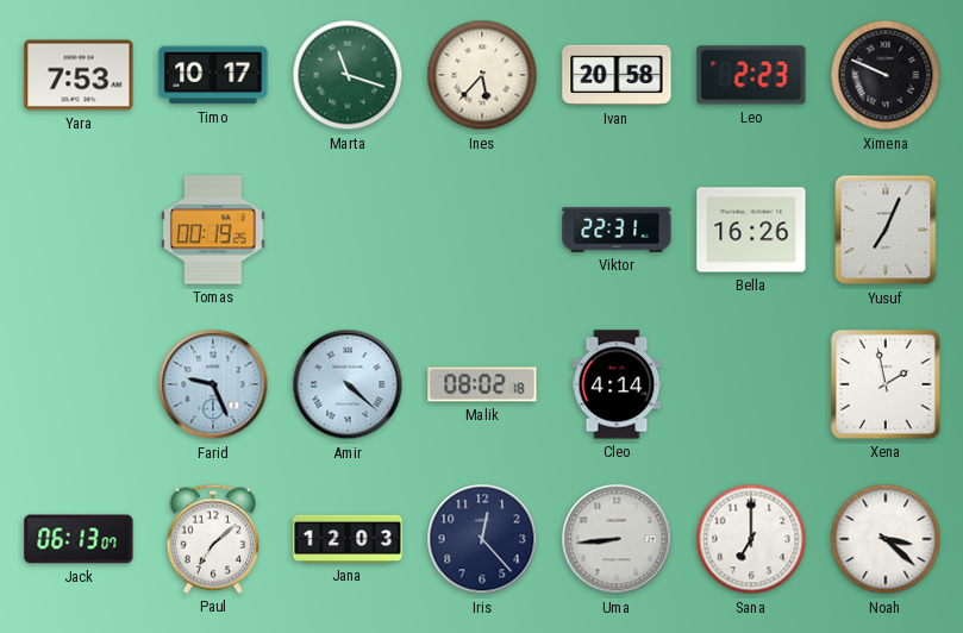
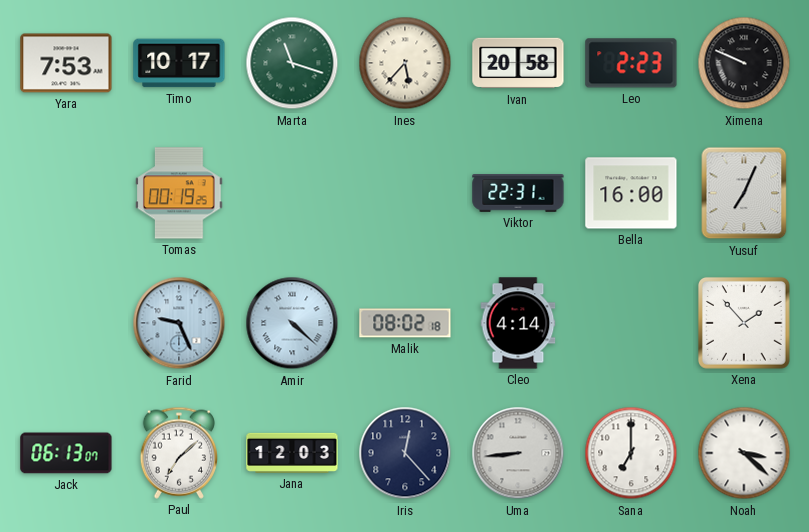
Bella: 16:26 -> 16:00
Xena: 1:58 -> 1:53
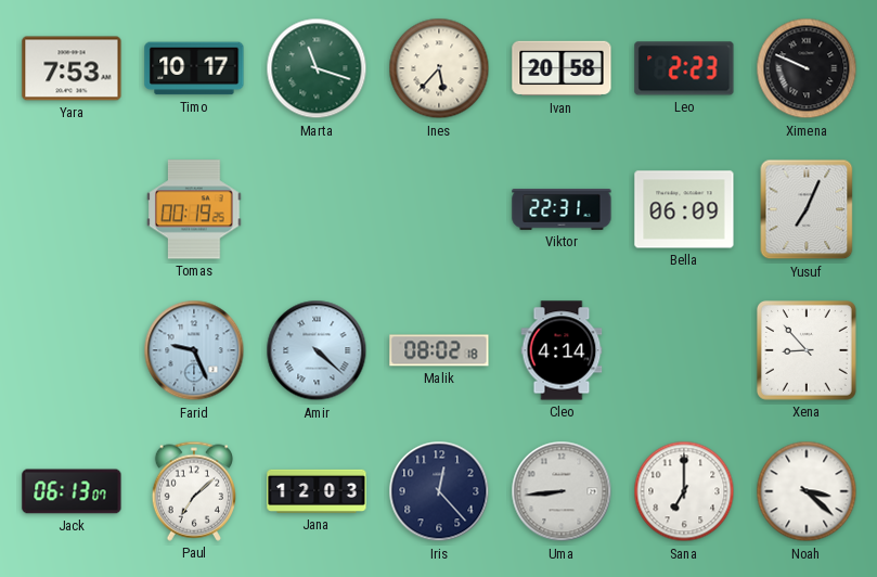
Bella: 16:00 -> 06:09
Xena: 1:53 -> 8:53
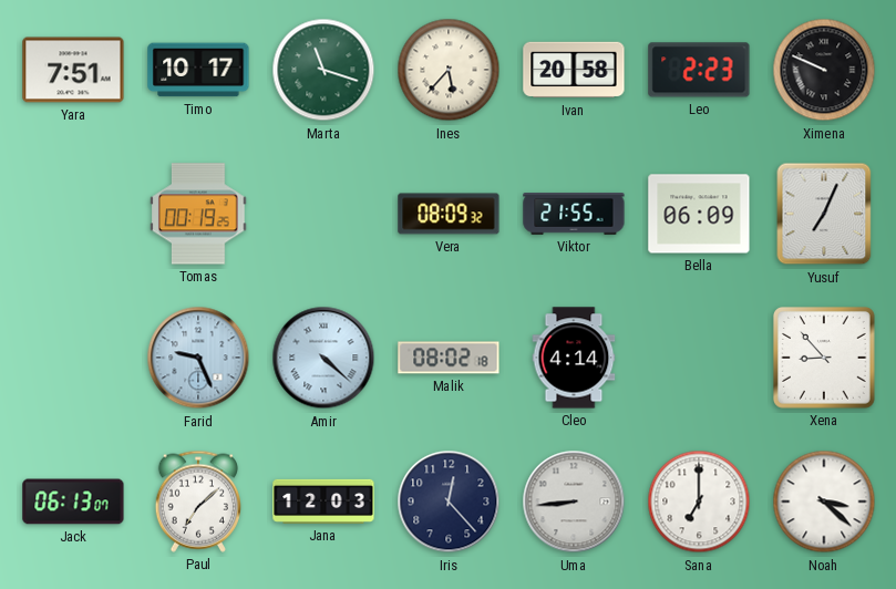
Yara: 7:53 -> 7:51
Vera: none -> 08:09
Viktor: 22:31 -> 21:55
